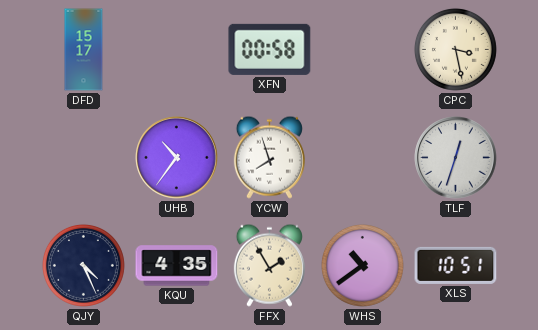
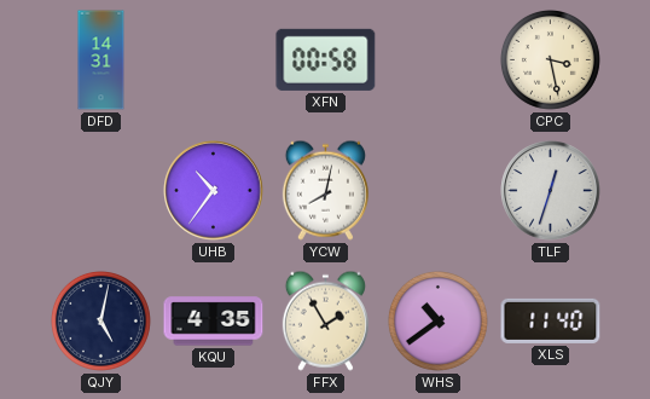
DFD: 15:17 -> 14:31
YCW: 7:57 -> 8:02
QJY: 4:26 -> 5:02
XLS: 10:51 -> 11:40
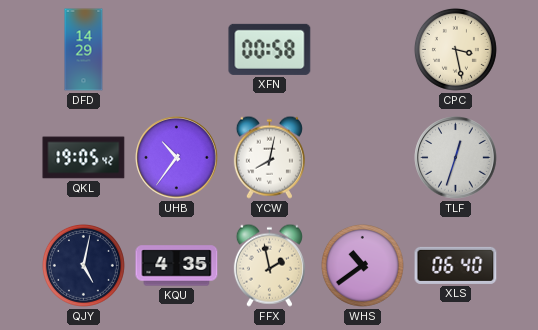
DFD: 14:31 -> 14:29
QKL: none -> 19:05
FFX: 1:55 -> 1:58
XLS: 11:40 -> 06:40
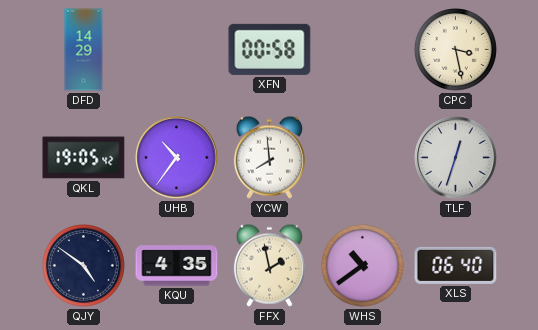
YCW: 8:02 -> 7:59
QJY: 5:02 -> 4:51
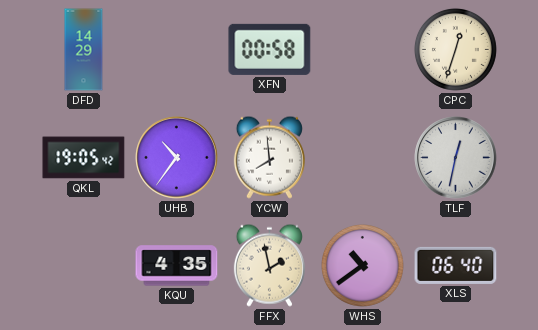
CPC: 3:28 -> 12:33
TLF: 12:33 -> 12:32
QJY: 4:51 -> none
